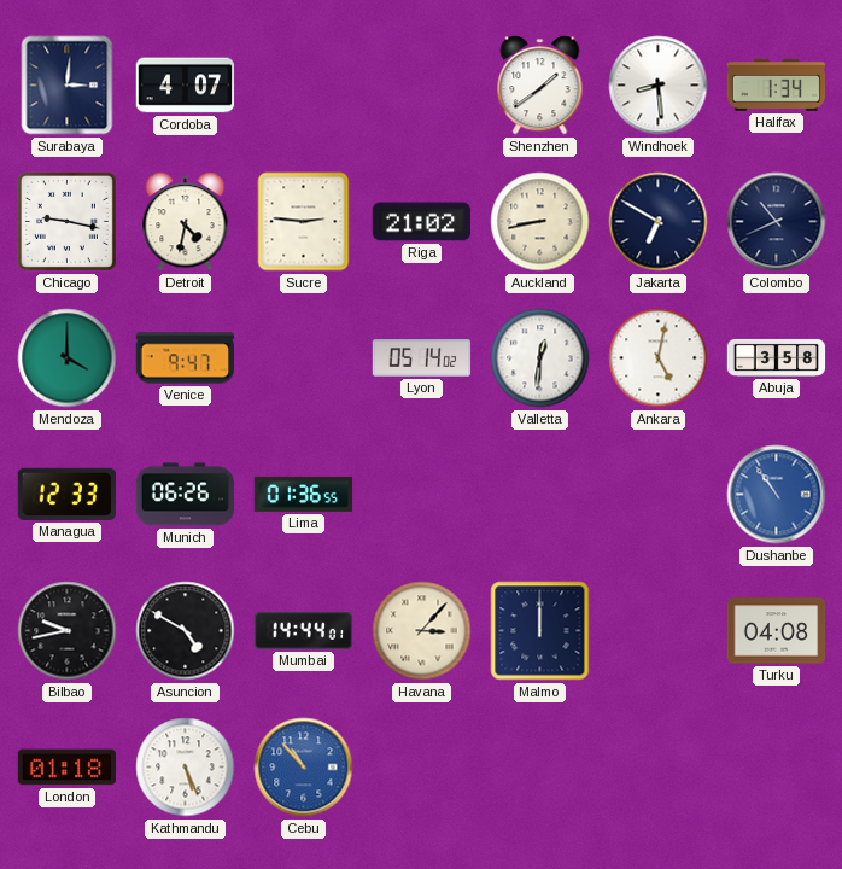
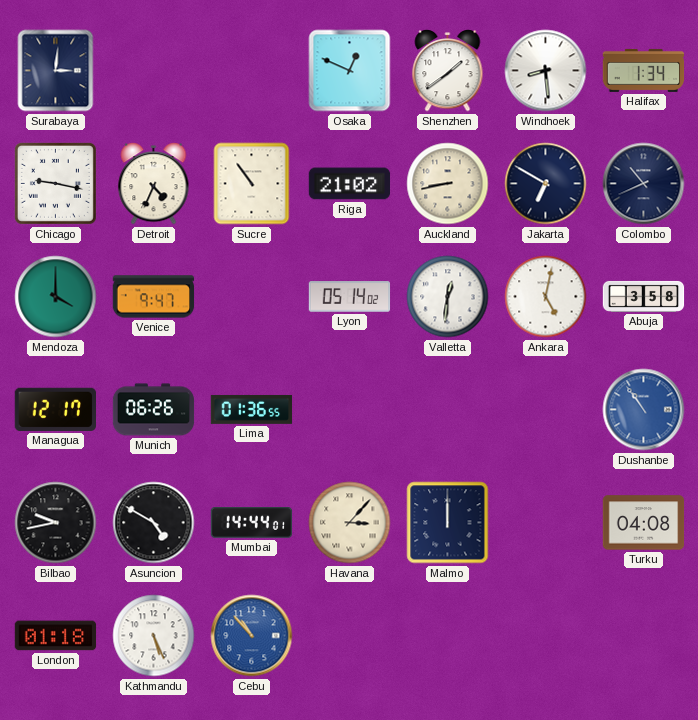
Cordoba: 4:07 -> none
Osaka: none -> 12:49
Detroit: 4:32 -> 4:34
Sucre: 2:46 -> 10:54
Managua: 12:33 -> 12:17
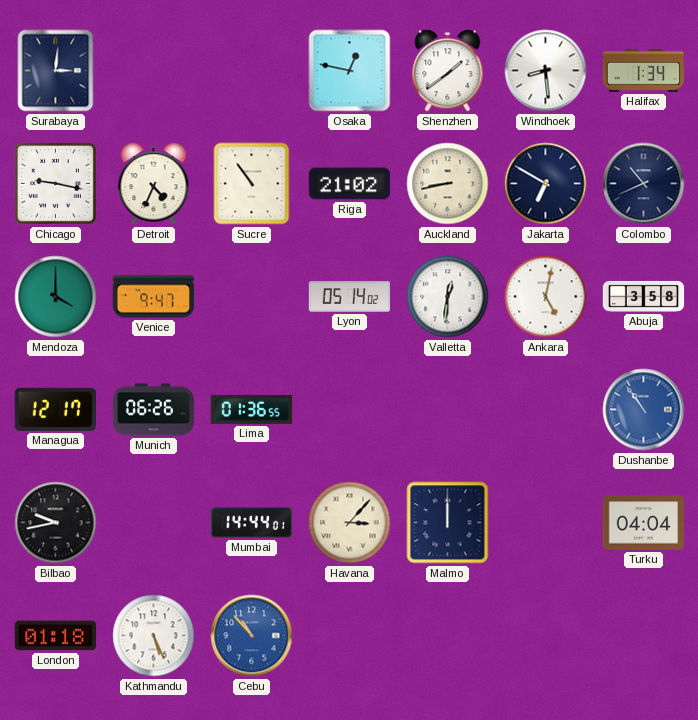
Osaka: 12:49 -> 12:47
Asuncion: 4:50 -> none
Turku: 04:08 -> 04:04
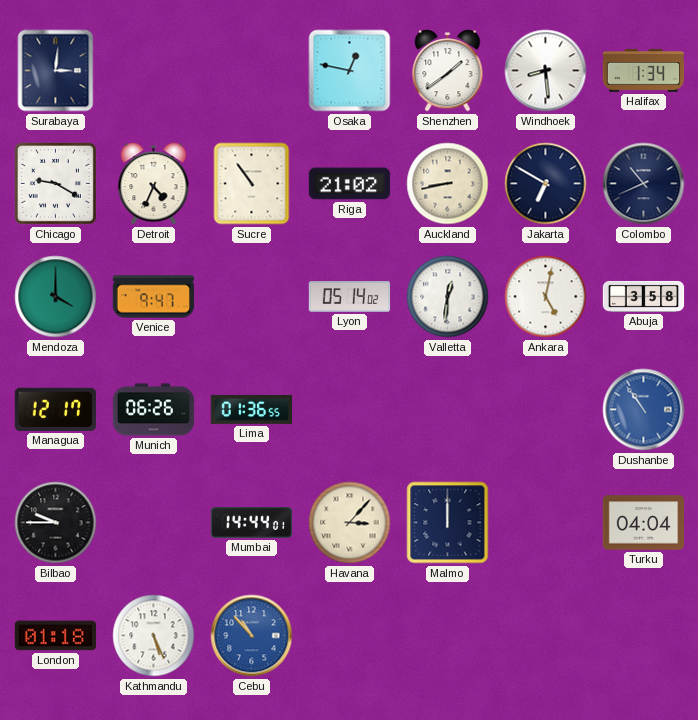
Chicago: 9:17 -> 9:20
Bilbao: 9:43 -> 9:45
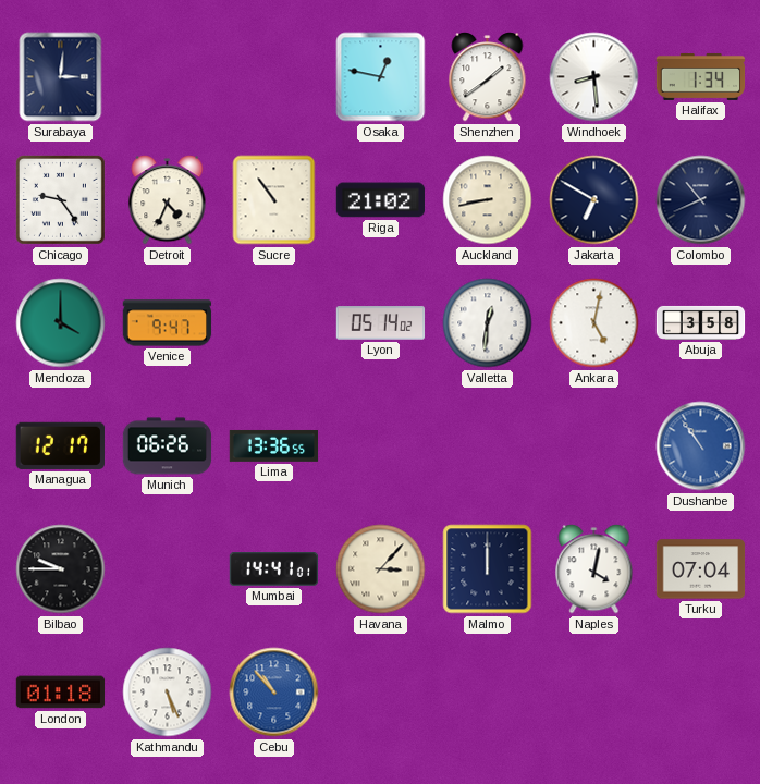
Chicago: 9:20 -> 9:24
Lima: 01:36 -> 13:36
Mumbai: 14:44 -> 14:41
Naples: none -> 4:02
Turku: 04:04 -> 07:04
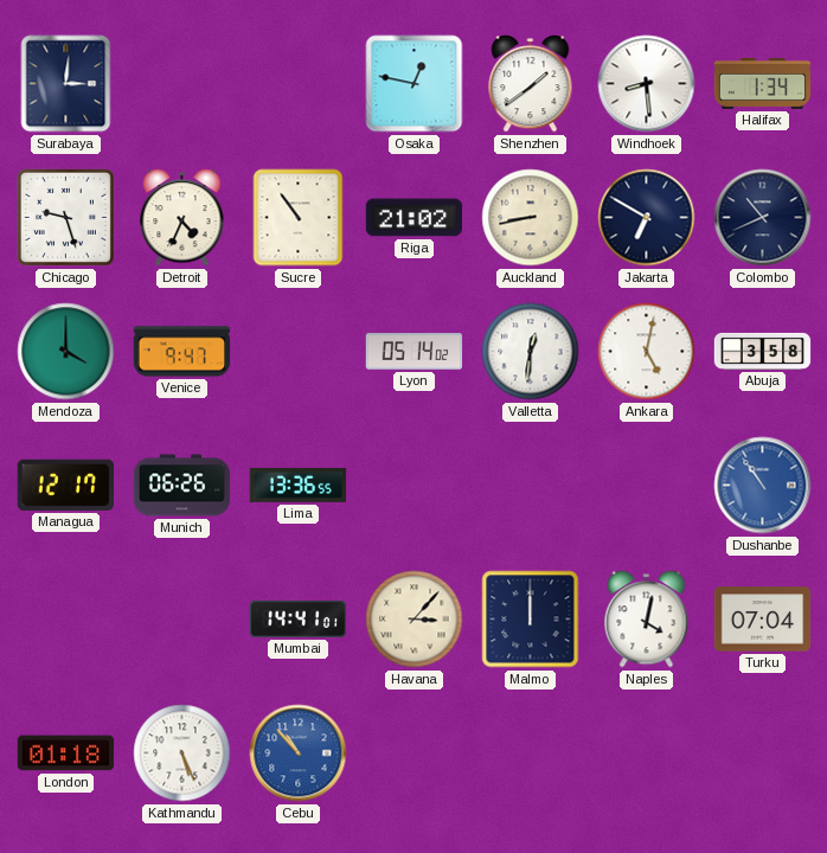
Chicago: 9:24 -> 9:27
Bilbao: 9:45 -> none
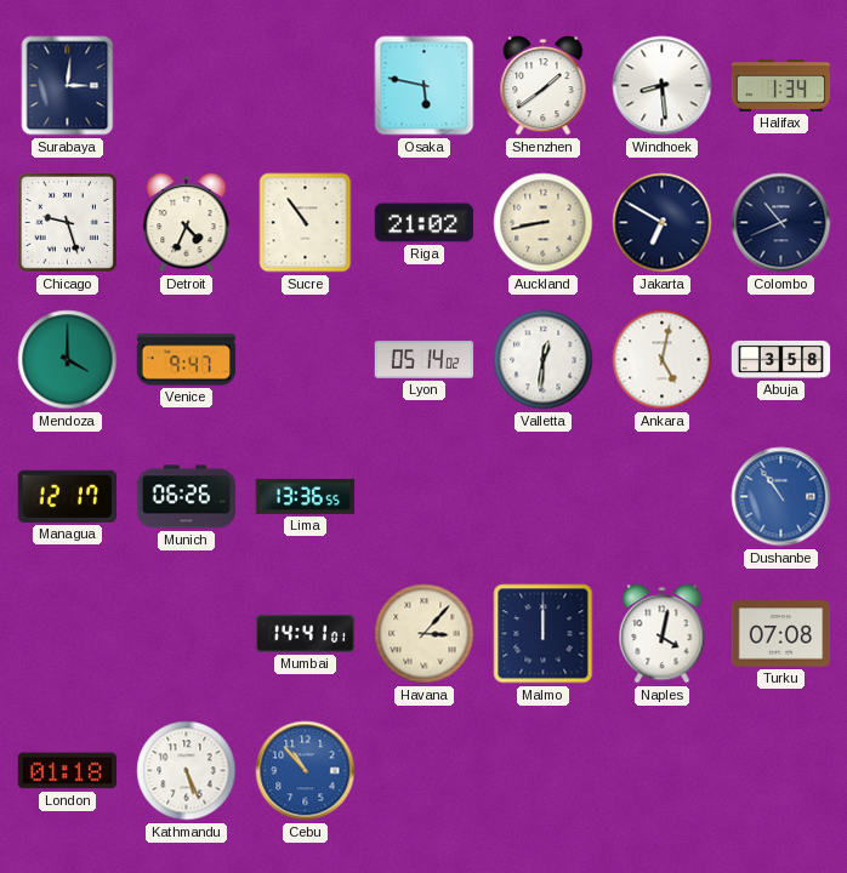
Osaka: 12:47 -> 5:47
Turku: 07:04 -> 07:08
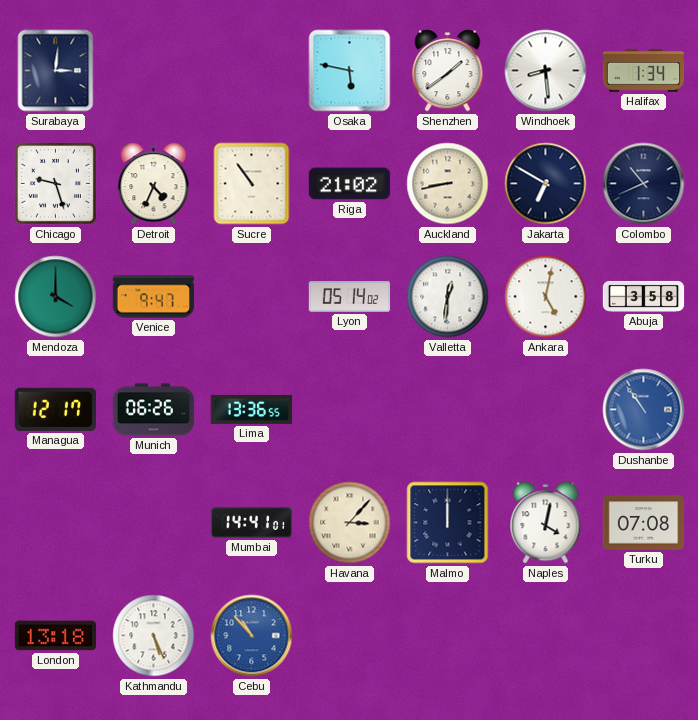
London: 01:18 -> 13:18
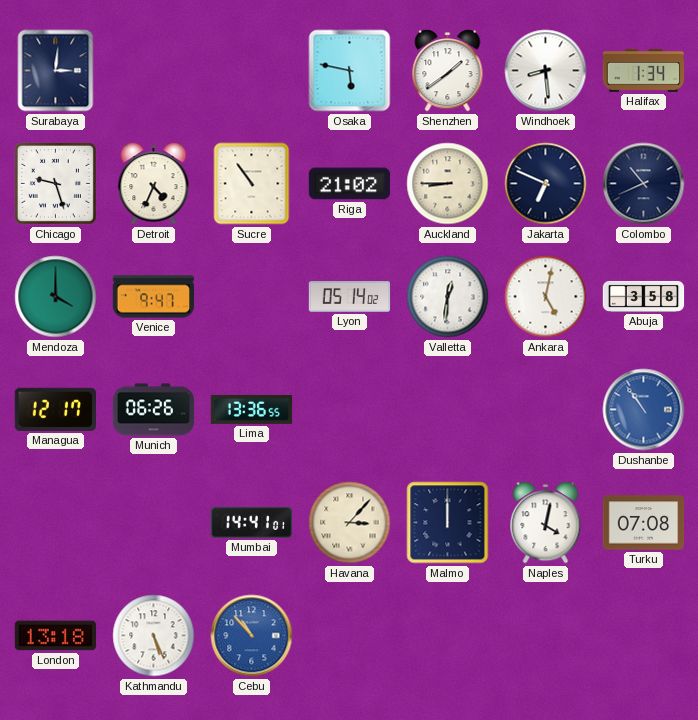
Auckland: 8:43 -> 8:45
Jakarta: 6:50 -> 6:49
